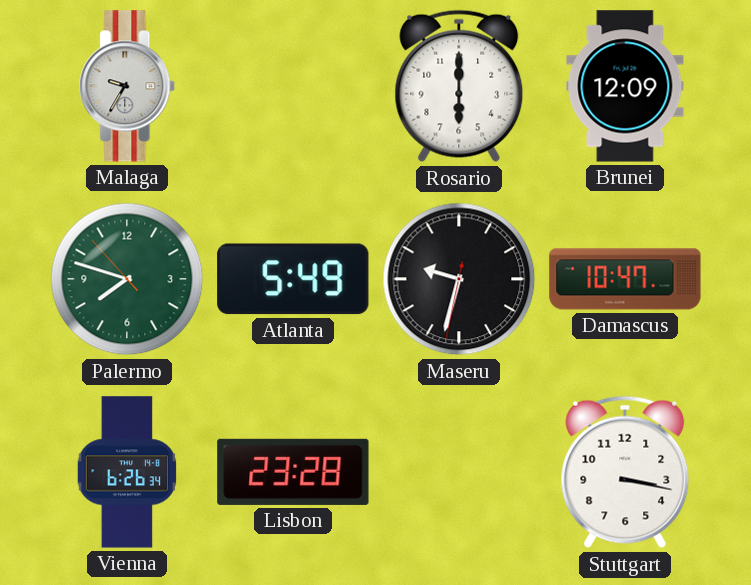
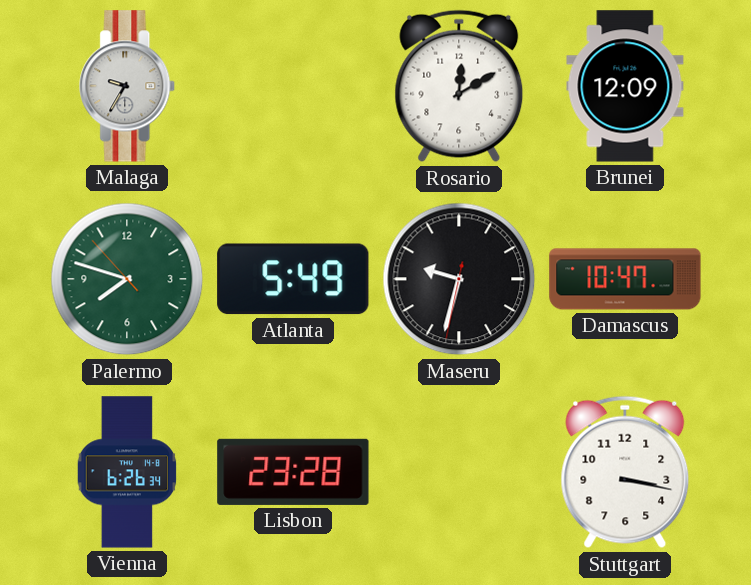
Rosario: 6:00 -> 12:10
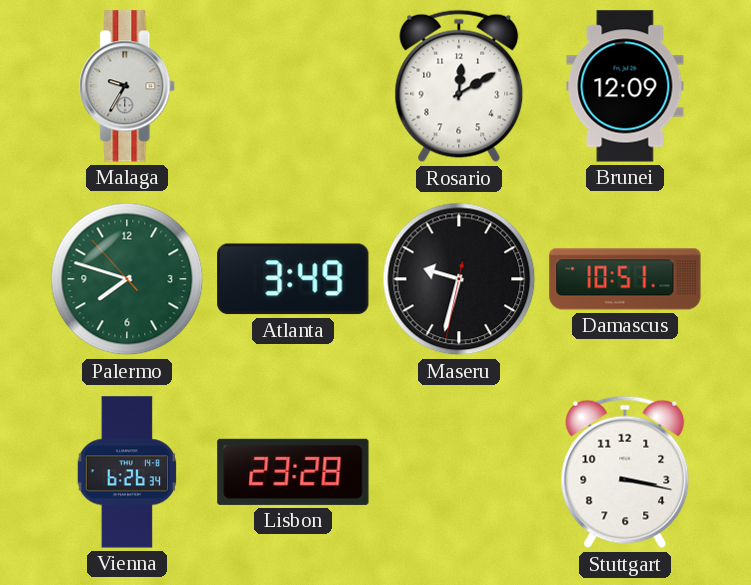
Atlanta: 5:49 -> 3:49
Damascus: 10:47 -> 10:51
